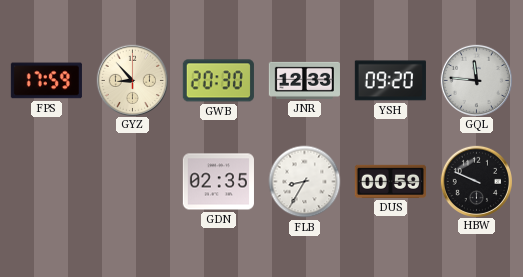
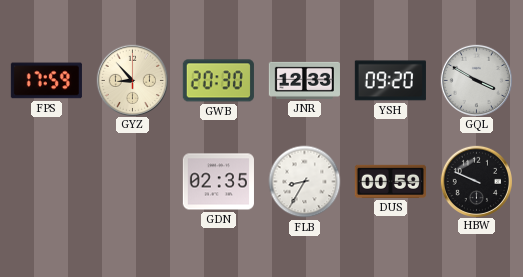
GQL: 11:46 -> 3:50
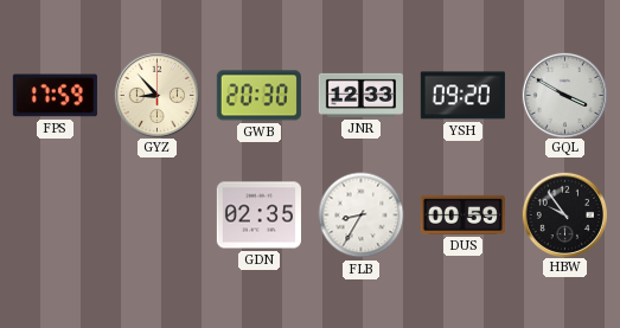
HBW: 9:49 -> 9:54
